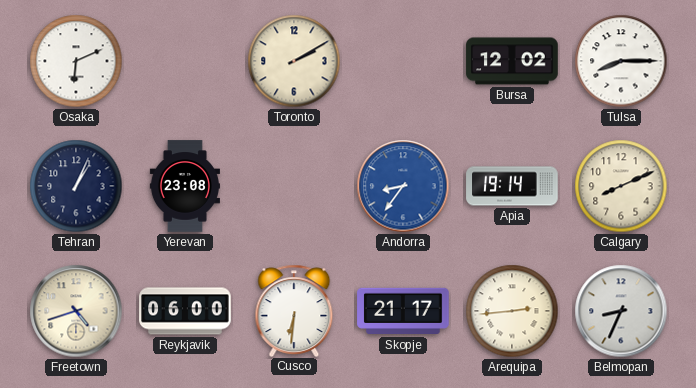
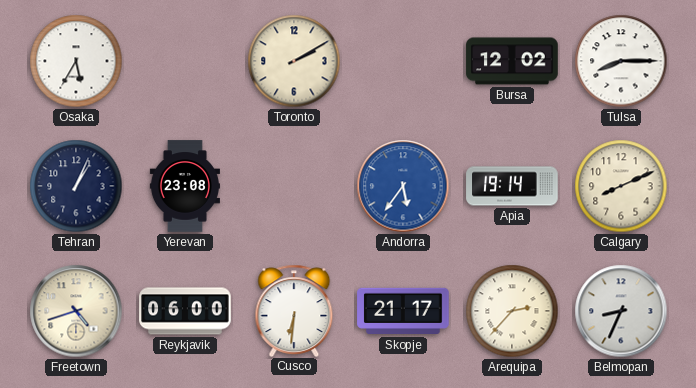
Osaka: 6:11 -> 5:35
Andorra: 8:36 -> 5:36
Arequipa: 2:44 -> 2:37
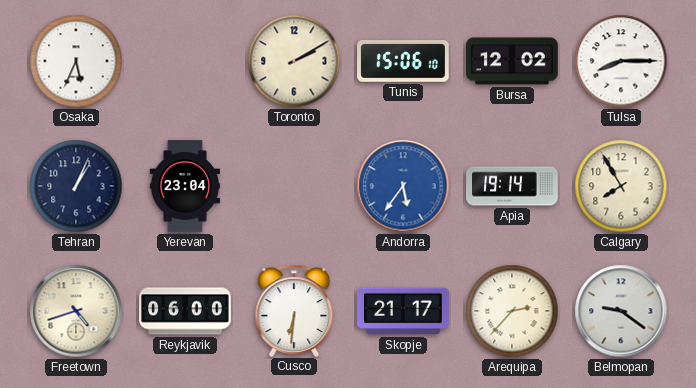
Osaka: 5:35 -> 5:34
Tunis: none -> 15:06
Yerevan: 23:08 -> 23:04
Calgary: 8:11 -> 7:55
Belmopan: 8:34 -> 9:21
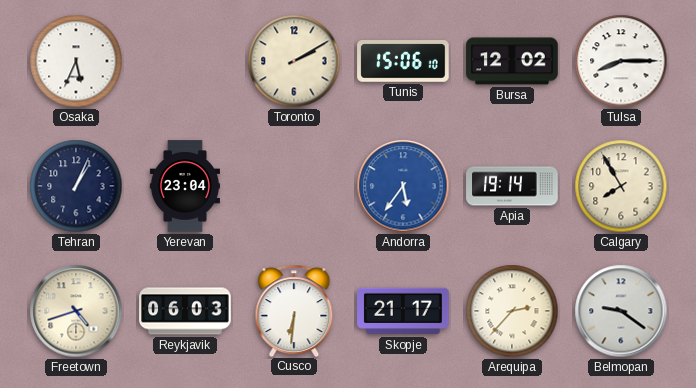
Reykjavik: 06:00 -> 06:03
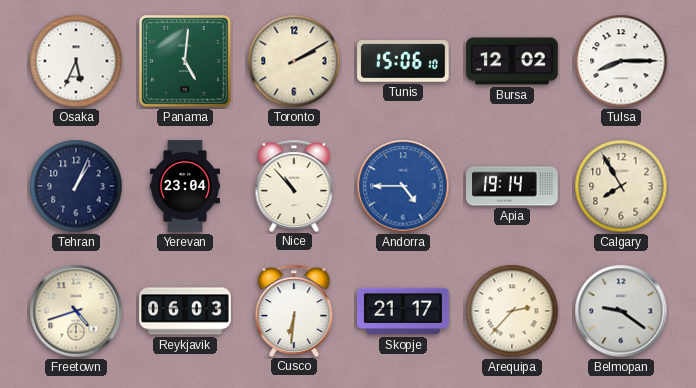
Panama: none -> 5:01
Nice: none -> 10:53
Andorra: 5:36 -> 4:45
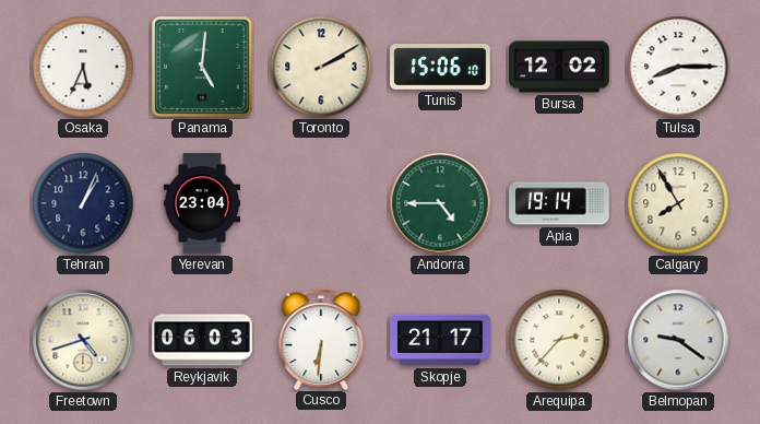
Nice: 10:53 -> none
Andorra dial: blue -> green
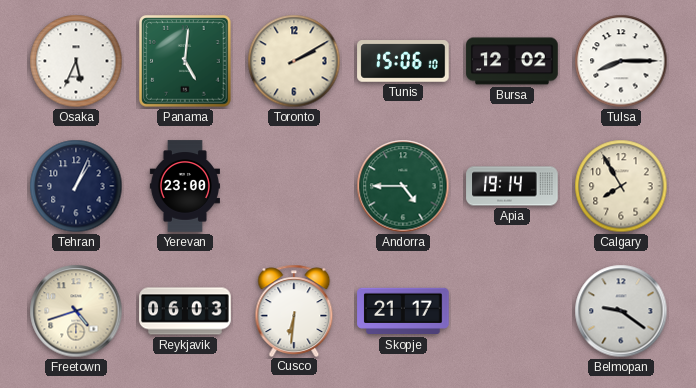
Yerevan: 23:04 -> 23:00
Arequipa: 2:37 -> none
